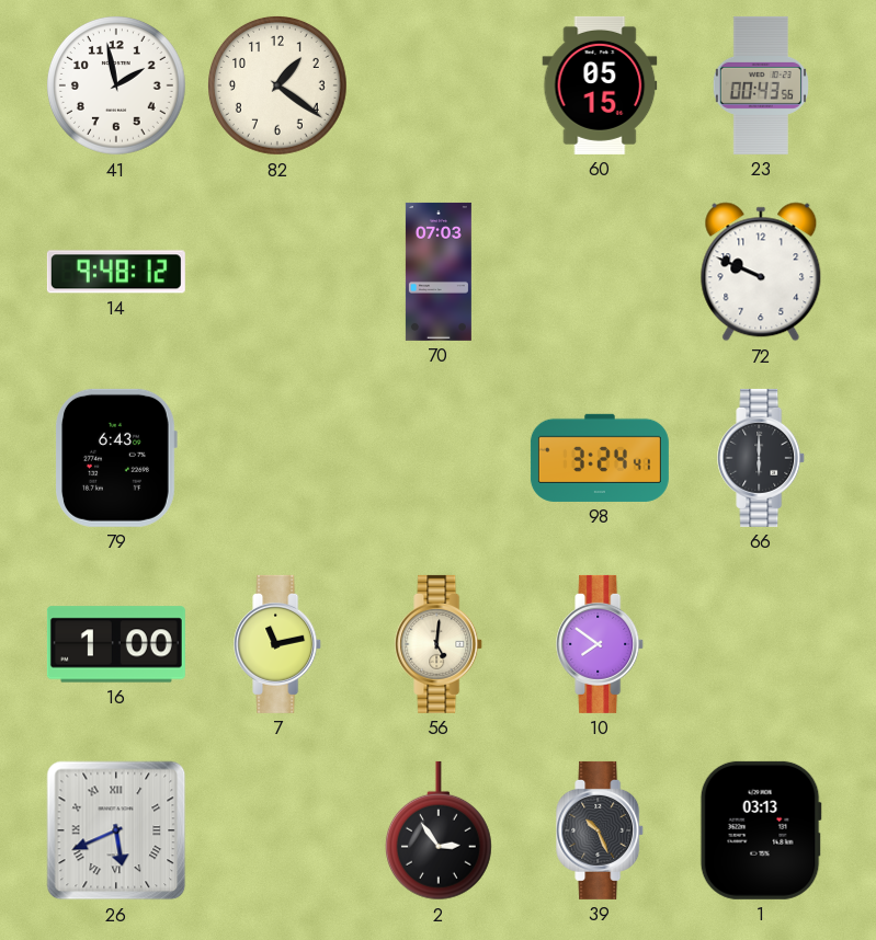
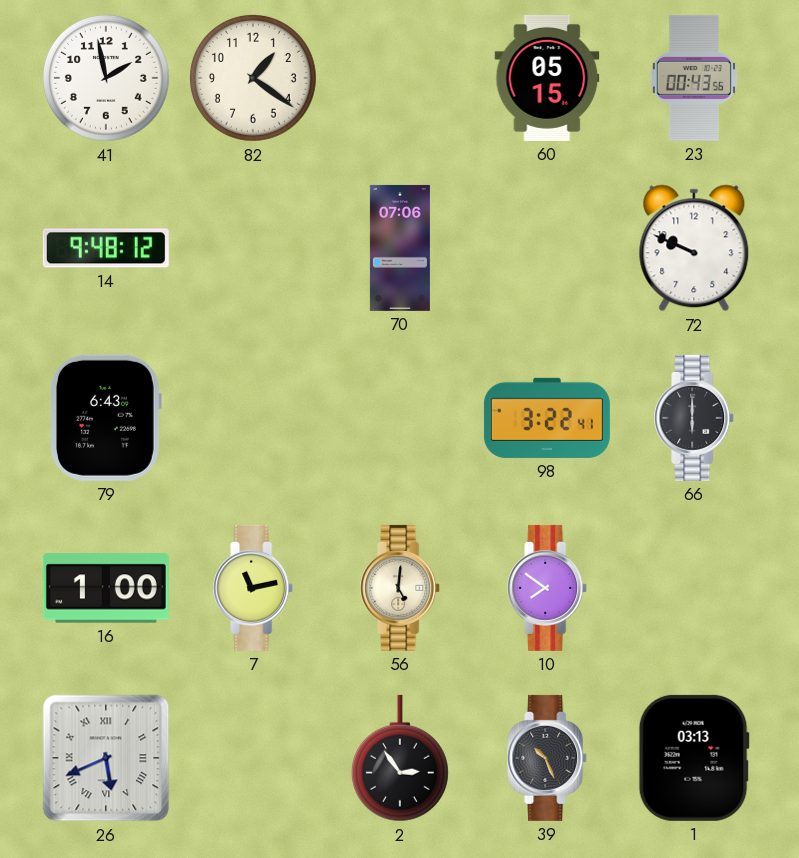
70: 07:03 -> 07:06
98: 3:24 -> 3:22
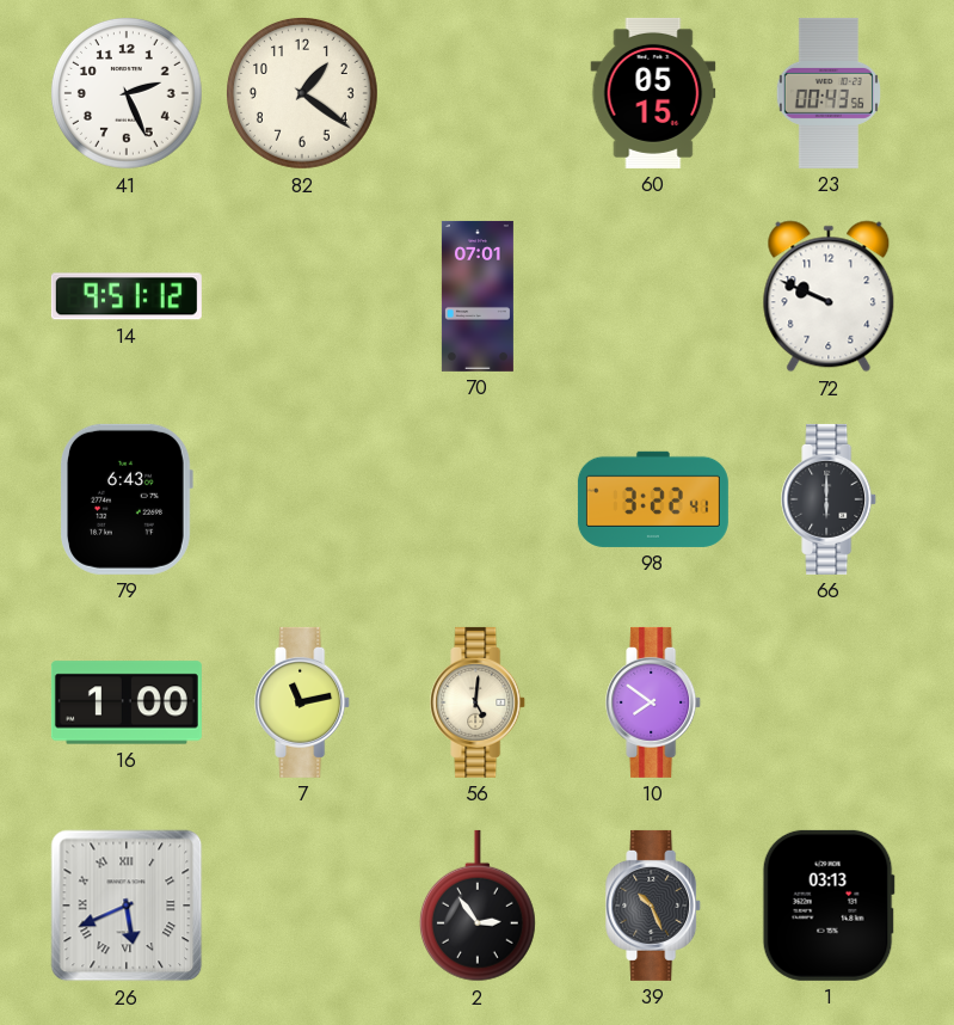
41: 1:58 -> 2:26
14: 9:48 -> 9:51
70: 07:06 -> 07:01
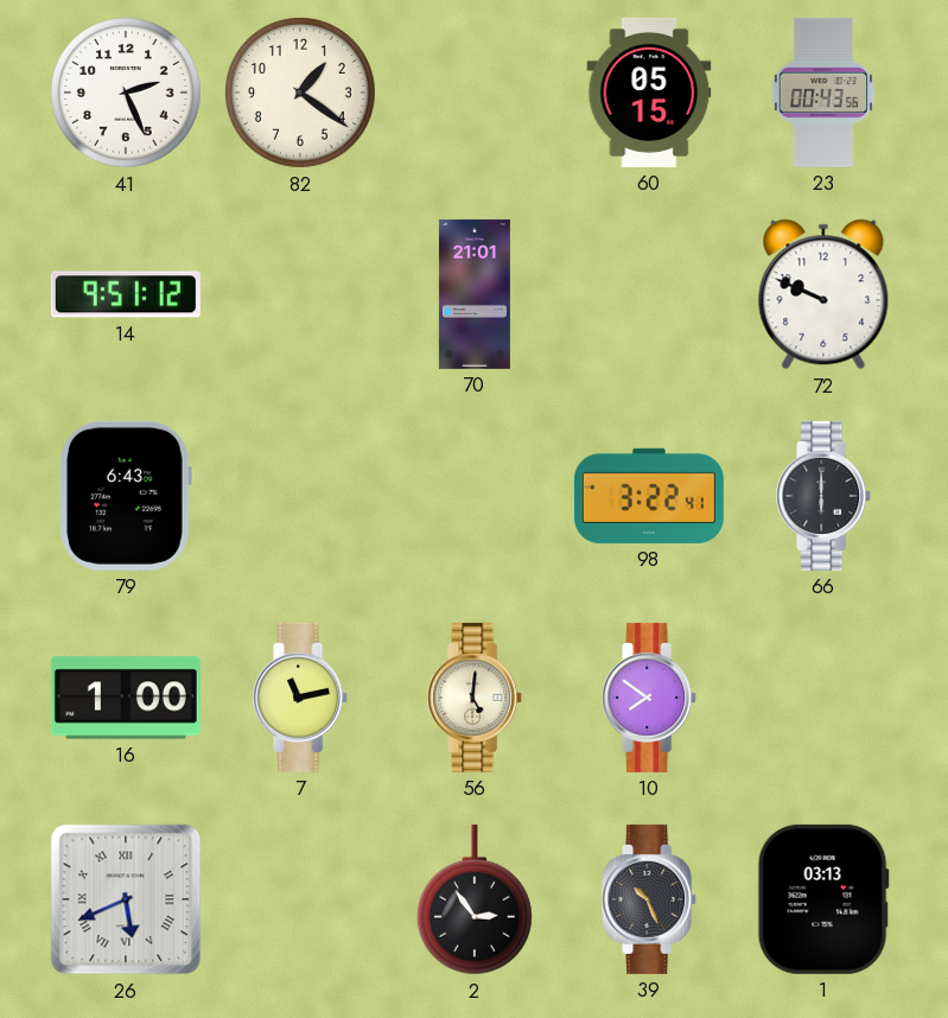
70: 07:01 -> 21:01
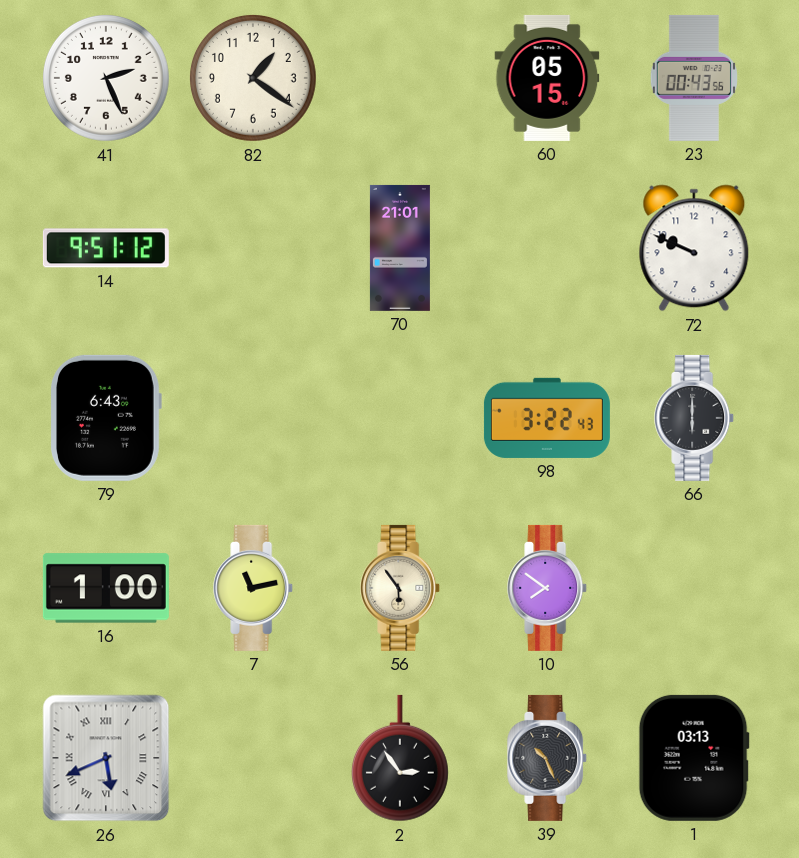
98: 3:22:41 -> 3:22:43
56: 5:01 -> 5:54
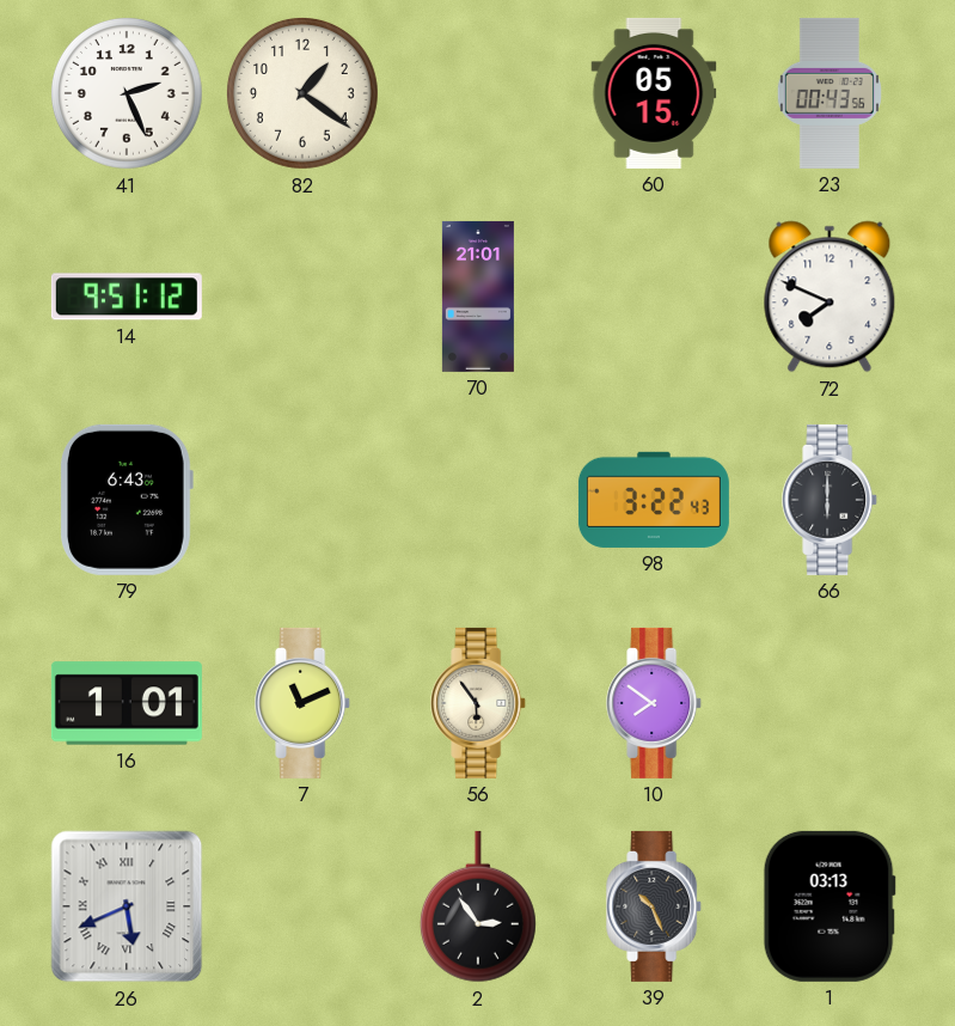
72: 9:49 -> 7:49
16: 1:00 -> 1:01
7: 11:13 -> 11:11
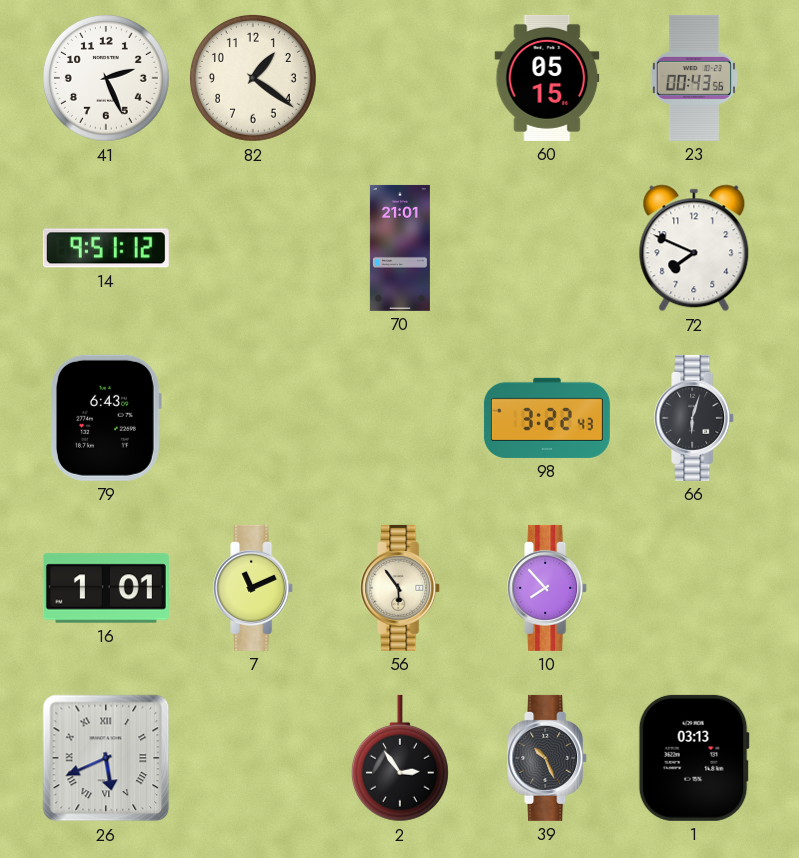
66: 6:00 -> 6:03
10: 7:51 -> 7:53
